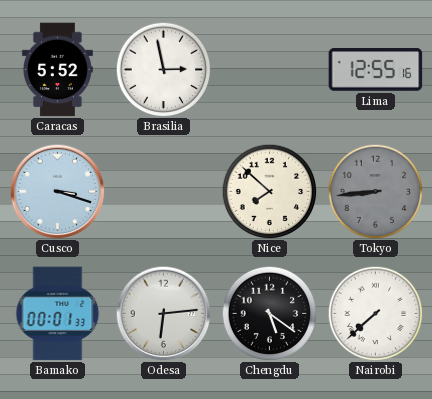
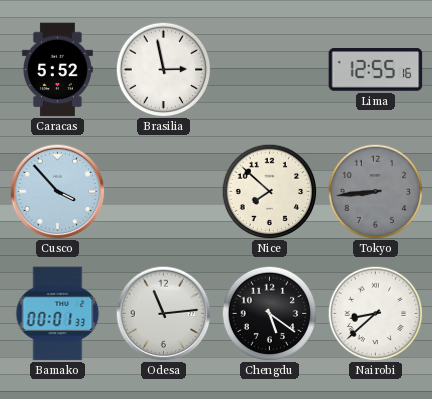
Cusco: 3:18 -> 3:53
Odesa: 6:14 -> 11:14
Nairobi: 7:38 -> 8:38
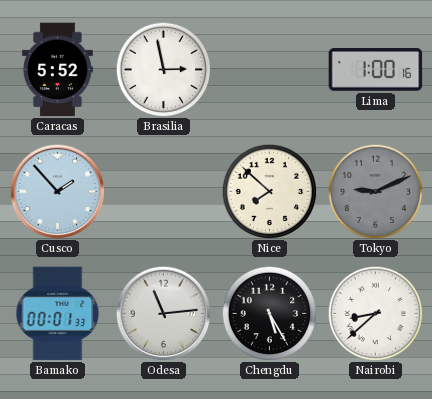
Lima: 12:55 -> 1:00
Cusco: 3:53 -> 1:53
Tokyo: 8:44 -> 9:11
Chengdu: 5:21 -> 5:25
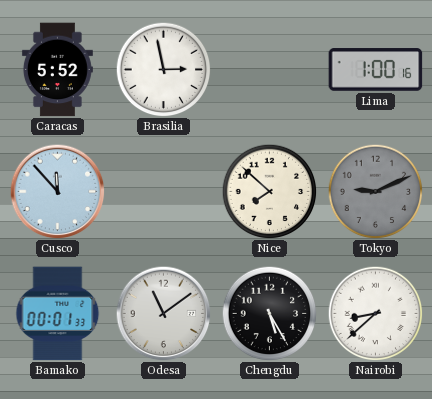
Cusco: 1:53 -> 11:53
Odesa: 11:14 -> 11:09
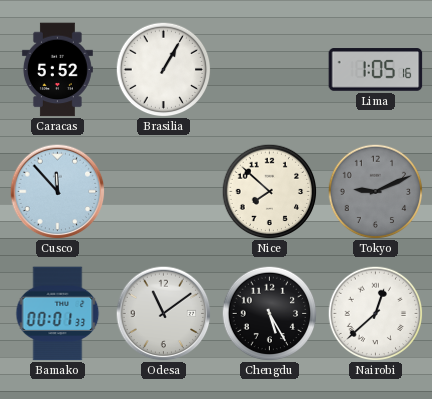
Brasilia: 2:58 -> 1:05
Lima: 1:00 -> 1:05
Nairobi: 8:38 -> 12:38
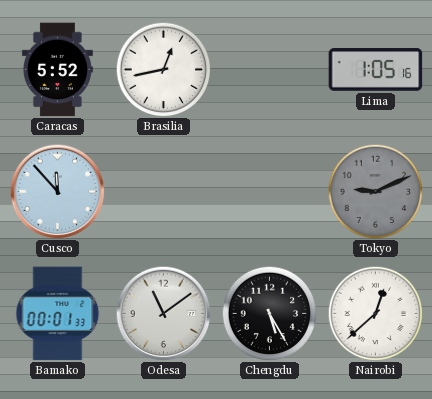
Brasilia: 1:05 -> 12:43
Nice: 7:52 -> none
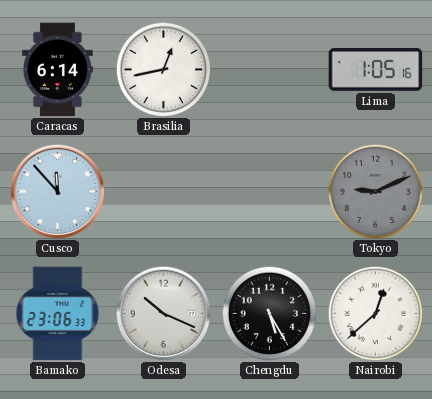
Caracas: 5:52 -> 6:14
Bamako: 00:01 -> 23:06
Odesa: 11:09 -> 10:19
